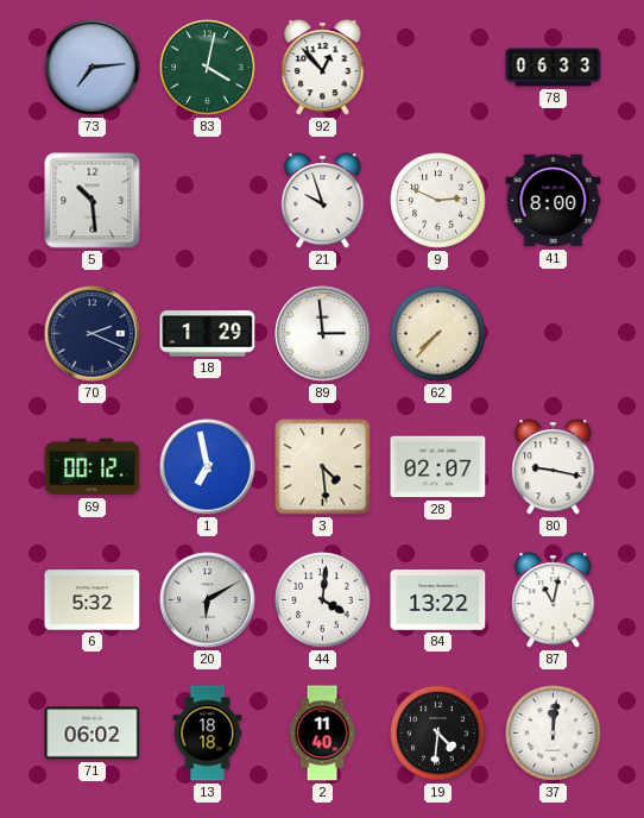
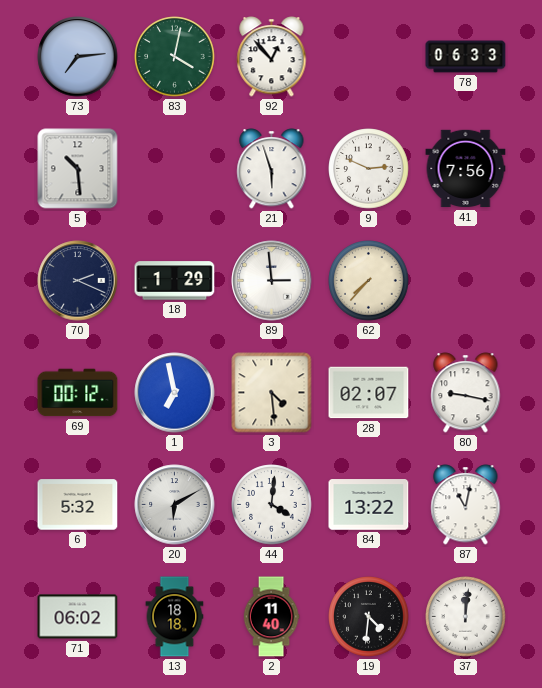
21: 9:57 -> 5:57
41: 8:00 -> 7:56
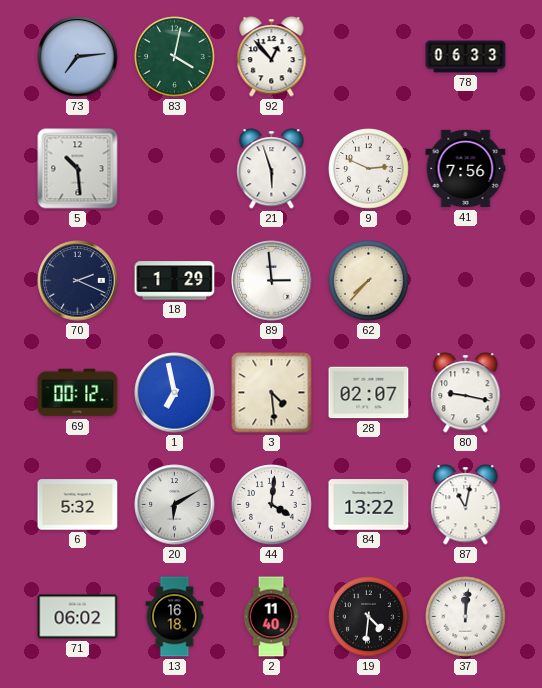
13: 18:18 -> 16:18
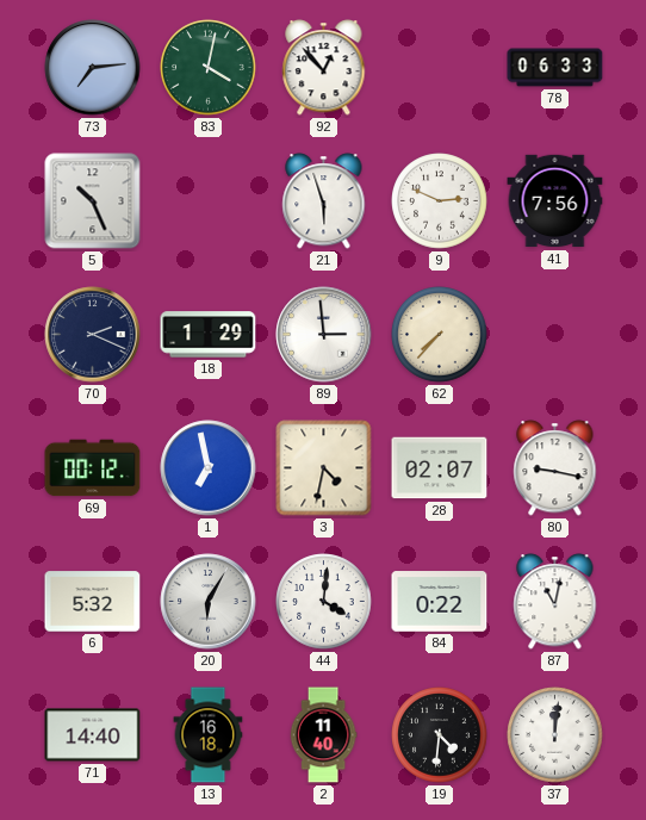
5: 10:29 -> 10:26
3: 4:29 -> 4:32
20: 6:10 -> 6:05
84: 13:22 -> 0:22
71: 06:02 -> 14:40
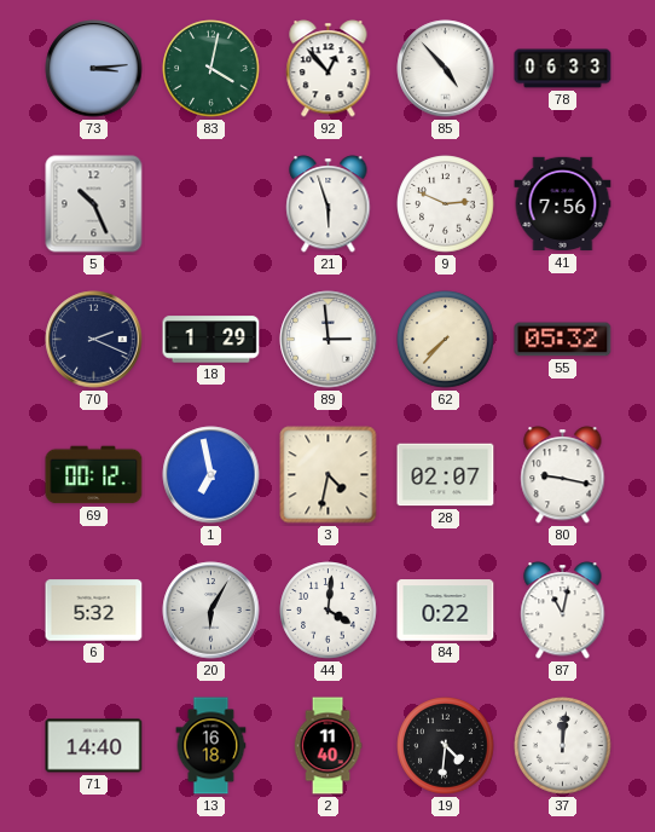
73: 7:14 -> 3:14
85: none -> 4:53
55: none -> 05:32
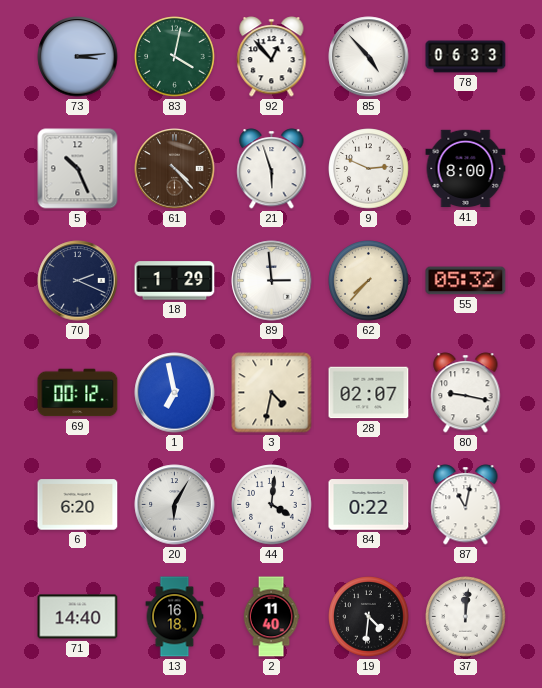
61: none -> 4:23
41: 7:56 -> 8:00
6: 5:32 -> 6:20
